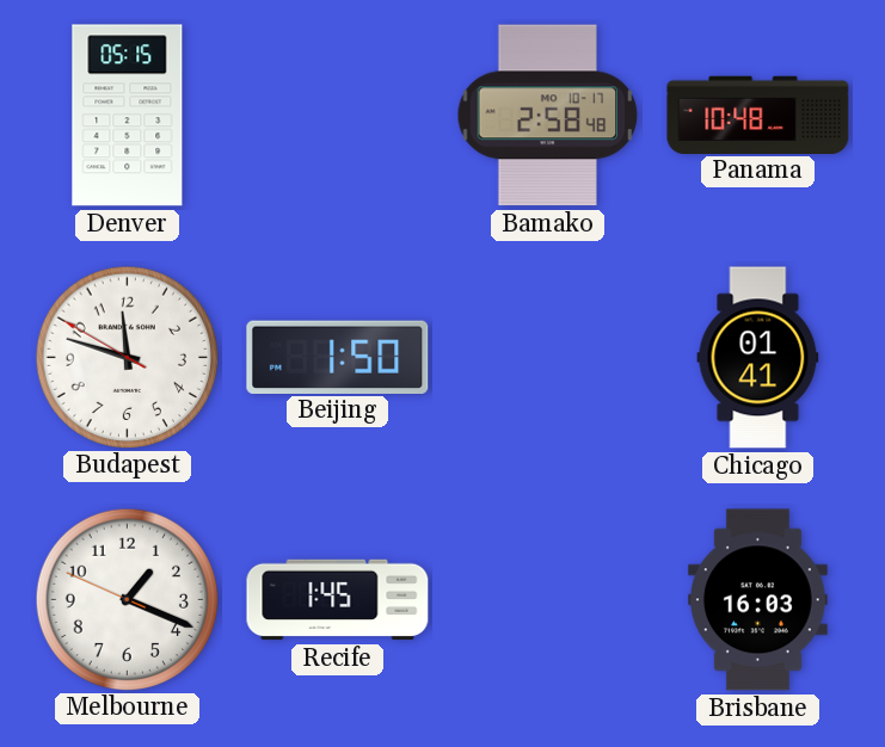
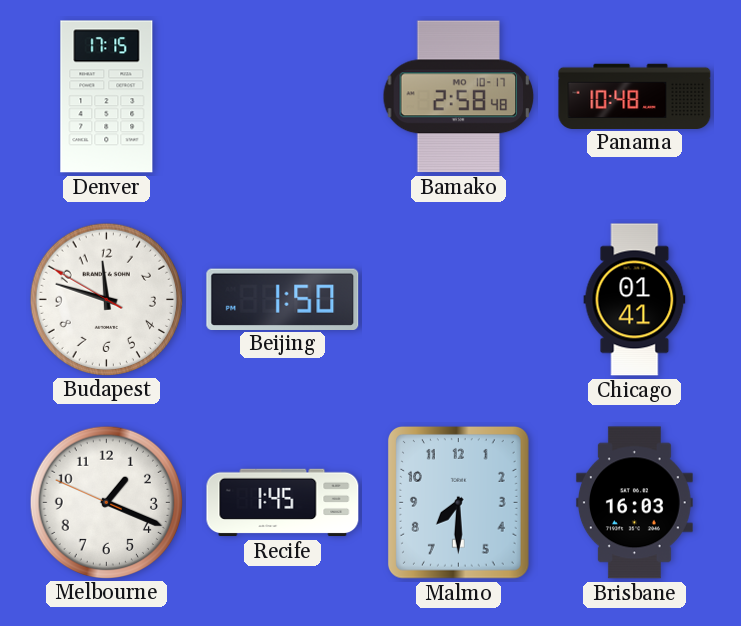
Denver: 05:15 -> 17:15
Malmo: none -> 7:30
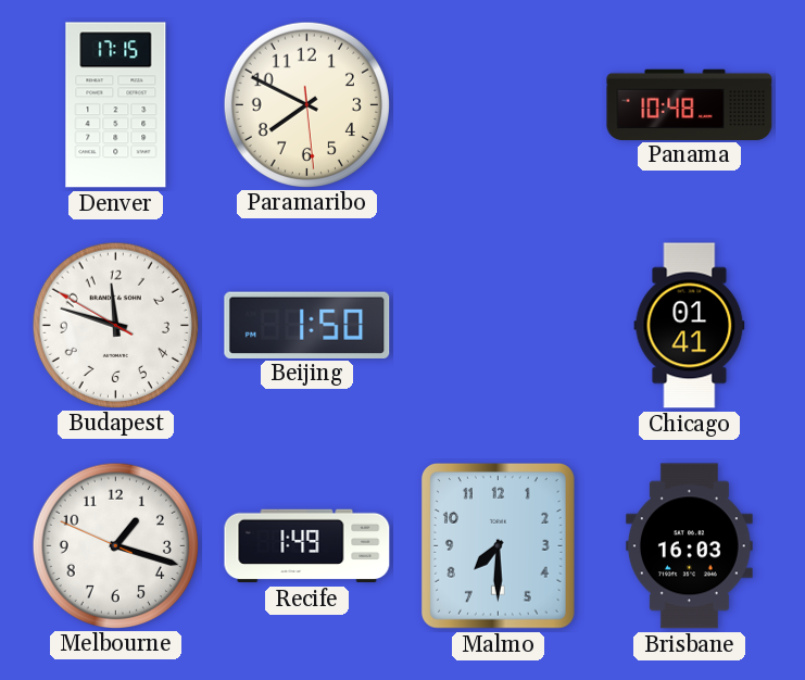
Paramaribo: none -> 7:49
Bamako: 2:58 -> none
Melbourne: 1:18 -> 1:17
Recife: 1:45 -> 1:49
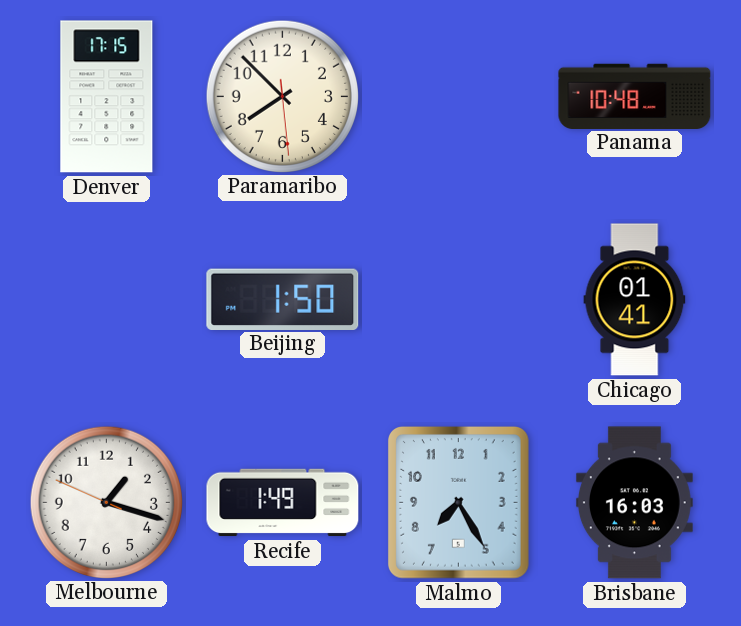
Paramaribo: 7:49 -> 7:52
Budapest: 11:47 -> none
Malmo: 7:30 -> 7:25
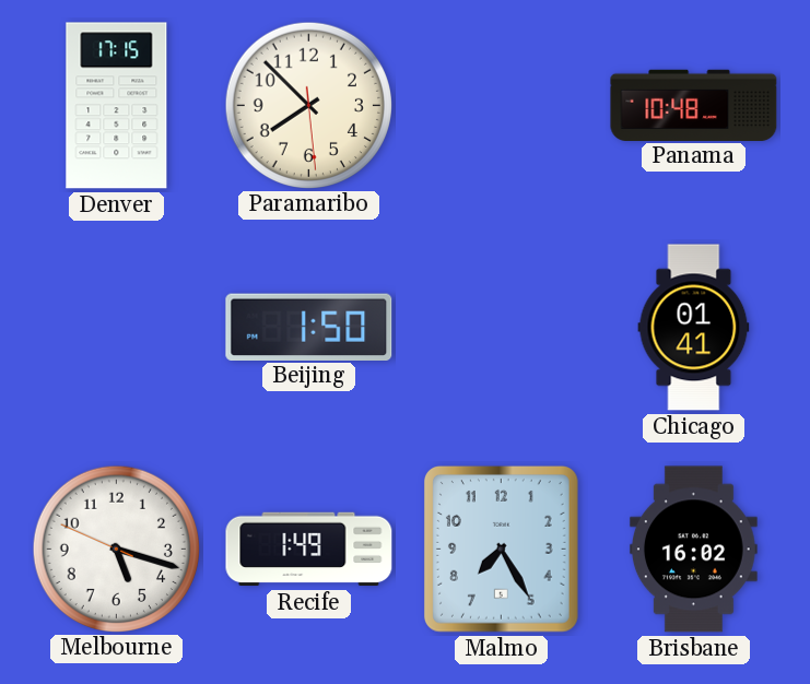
Melbourne: 1:17 -> 5:17
Brisbane: 16:03 -> 16:02
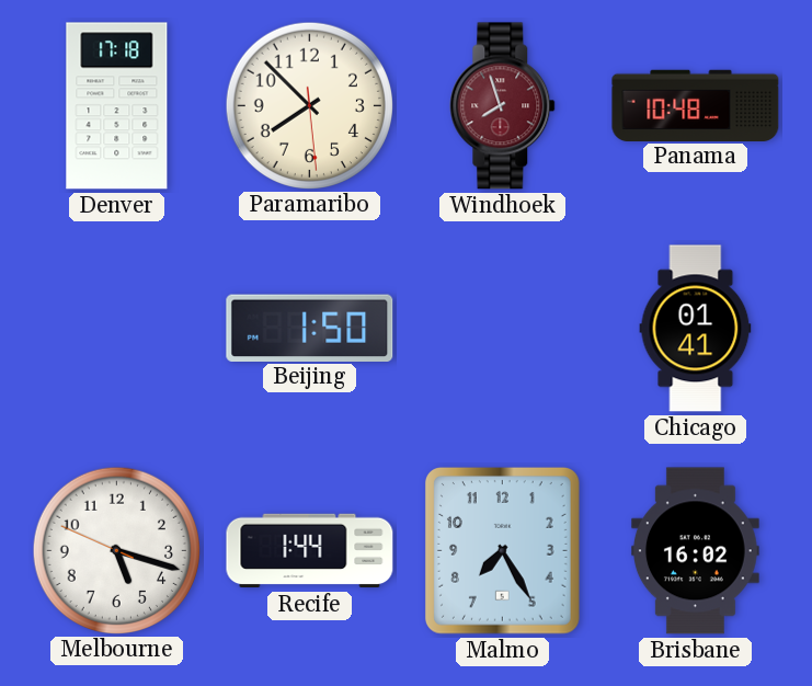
Denver: 17:15 -> 17:18
Windhoek: none -> 7:57
Recife: 1:49 -> 1:44
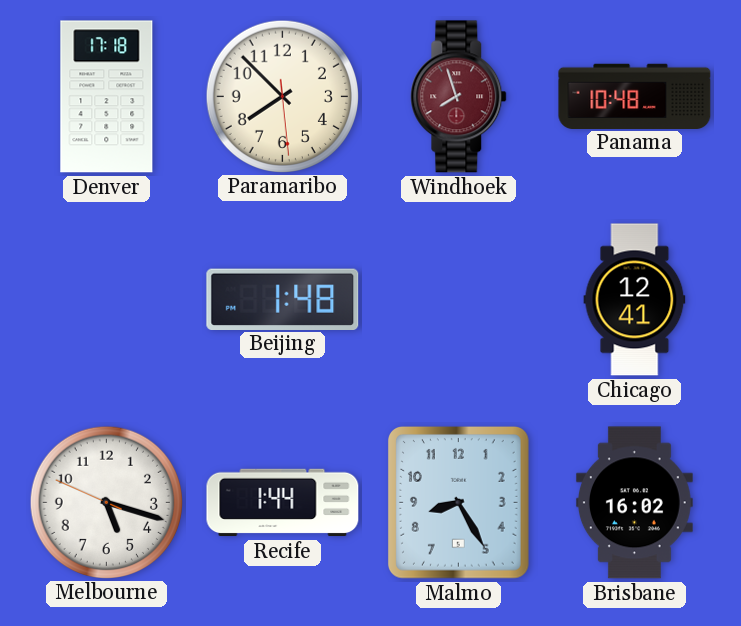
Beijing: 1:50 -> 1:48
Chicago: 01:41 -> 12:41
Malmo: 7:25 -> 8:25
